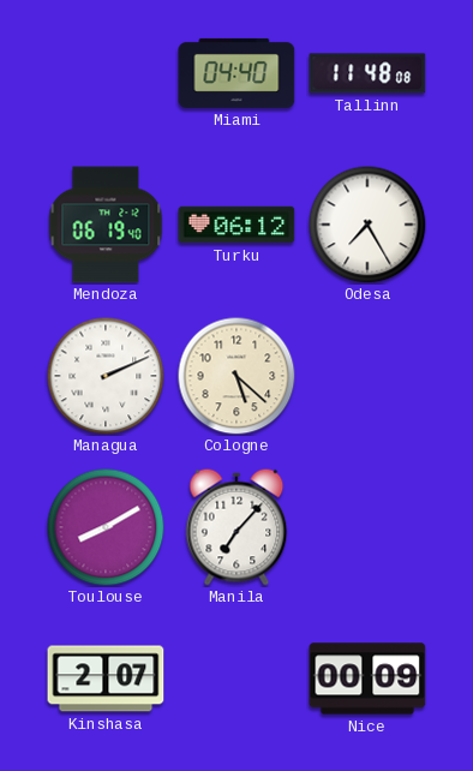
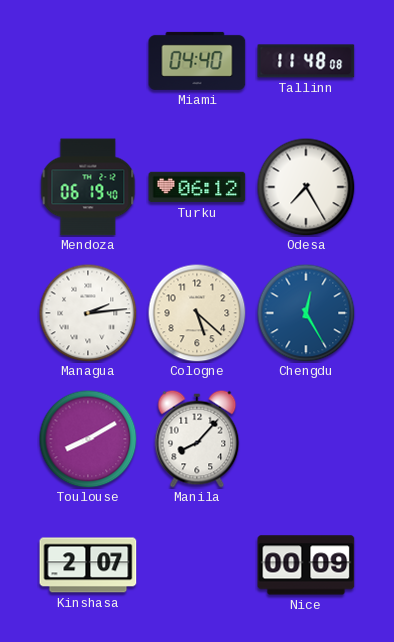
Managua: 2:11 -> 2:14
Chengdu: none -> 12:25
Manila: 7:07 -> 8:07
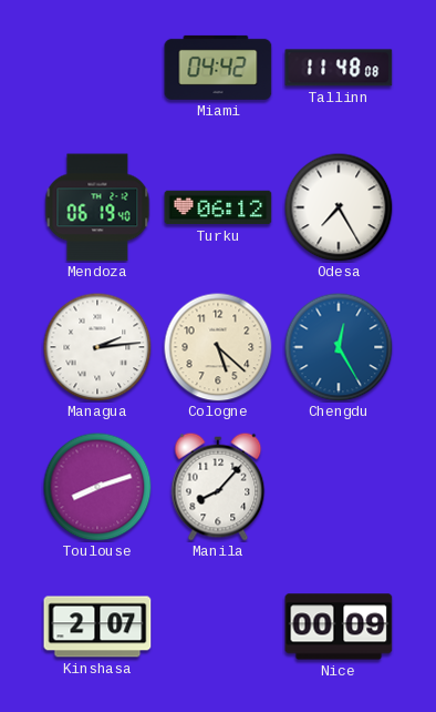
Miami: 04:40 -> 04:42
Toulouse: 8:10 -> 8:12
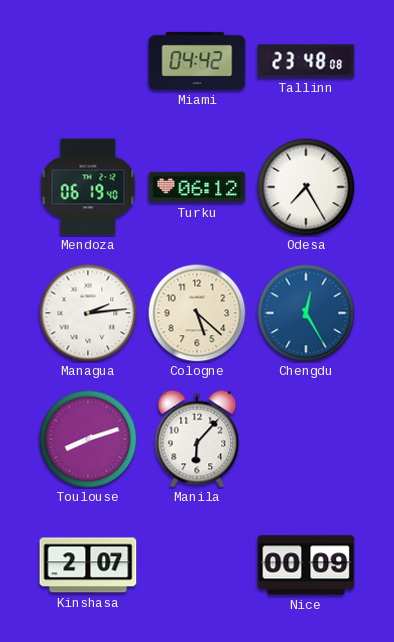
Tallinn: 11:48 -> 23:48
Manila: 8:07 -> 6:07
